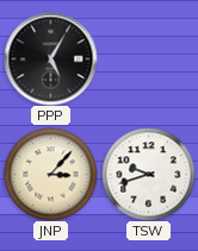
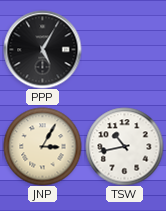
JNP: 3:07 -> 3:05
TSW: 9:42 -> 10:43
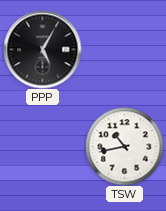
JNP: 3:05 -> none
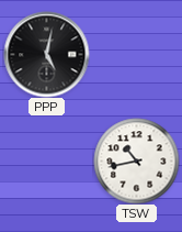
PPP: 5:05 -> 5:02
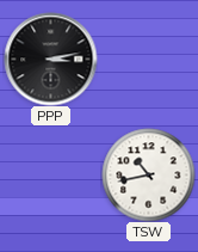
PPP: 5:02 -> 3:13
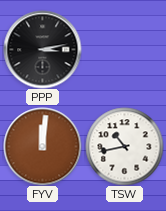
FYV: none -> 12:01
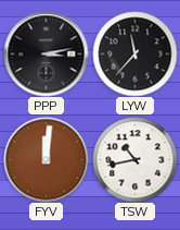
LYW: none -> 11:37
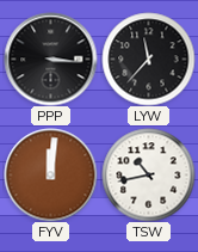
PPP: 3:13 -> 3:16
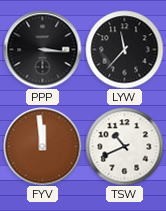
FYV: 12:01 -> 11:59
TSW: 10:43 -> 10:41
